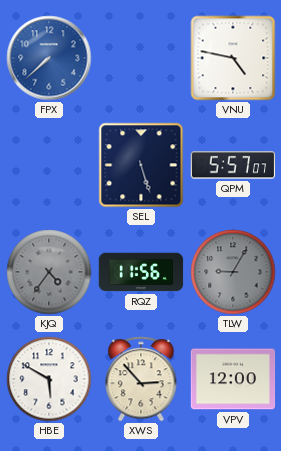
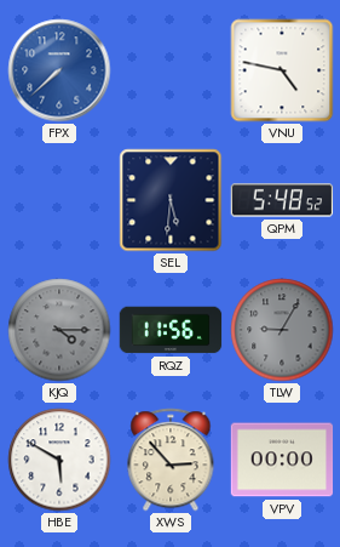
SEL: 5:27 -> 5:31
QPM: 5:57 -> 5:48
KJQ: 4:36 -> 4:15
VPV: 12:00 -> 00:00
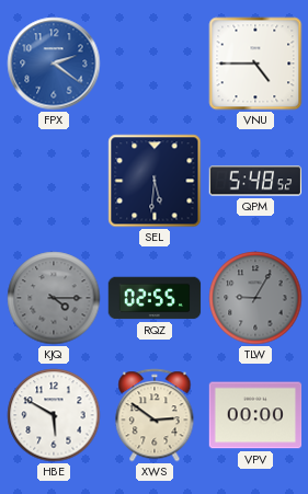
FPX: 7:38 -> 2:21
VNU: 4:47 -> 4:45
RQZ: 11:56 -> 02:55
XWS: 2:53 -> 2:51
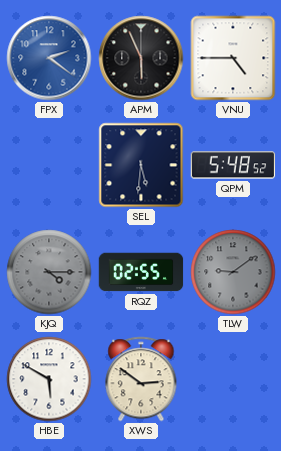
APM: none -> 5:56
TLW: 9:05 -> 9:09
VPV: 00:00 -> none
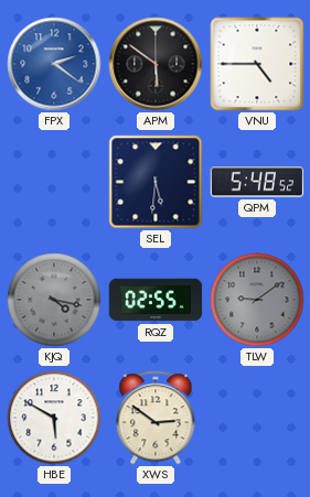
APM: 5:56 -> 5:51
KJQ: 4:15 -> 4:17
